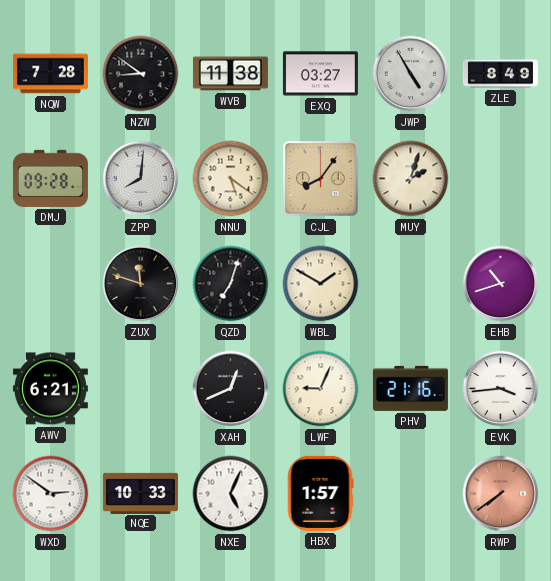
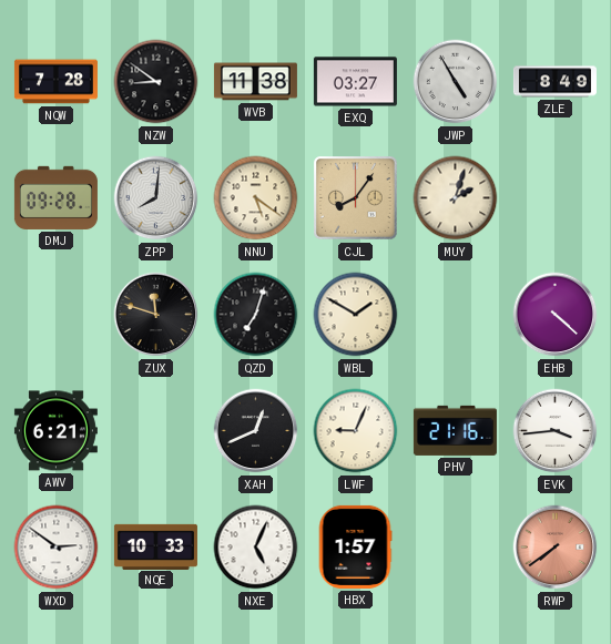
EHB: 10:42 -> 4:22
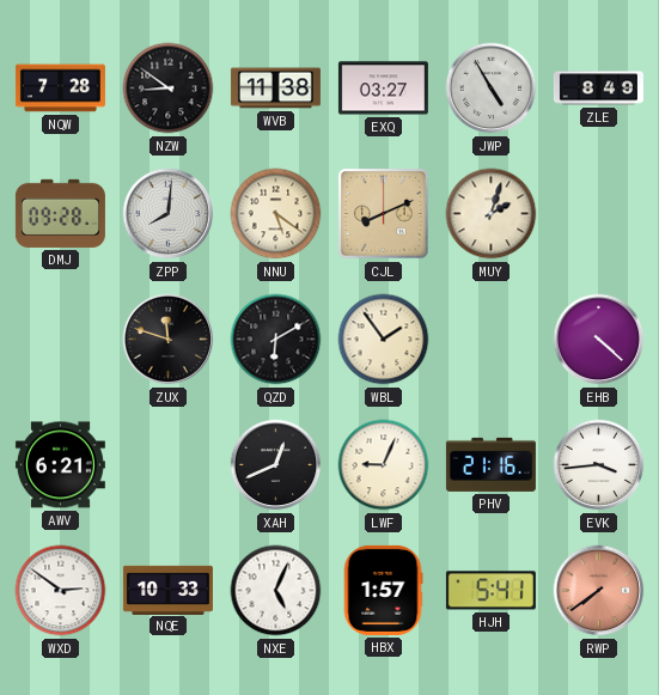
CJL: 8:06 -> 8:11
QZD: 7:03 -> 6:10
WBL: 1:50 -> 1:54
HJH: none -> 5:41
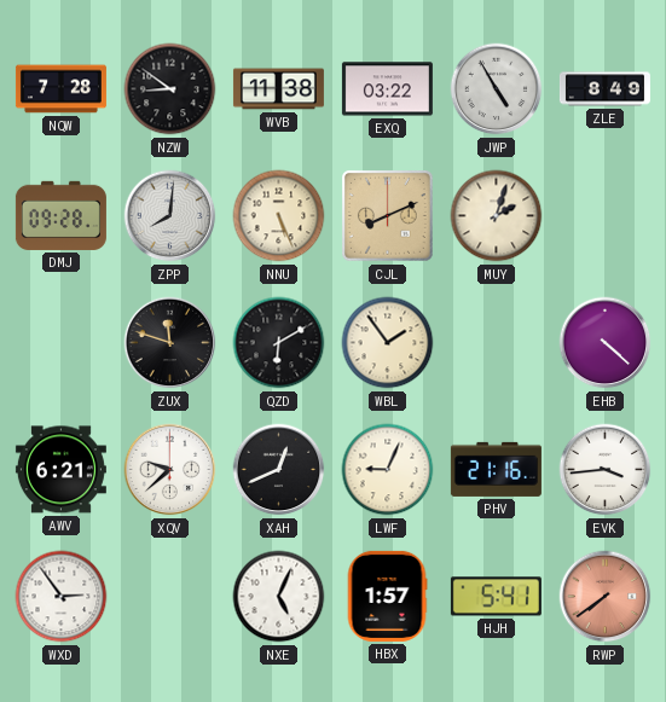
EXQ: 03:27 -> 03:22
NNU: 5:21 -> 5:26
XQV: none -> 9:38
WXD: 2:51 -> 2:54
NQE: 10:33 -> none
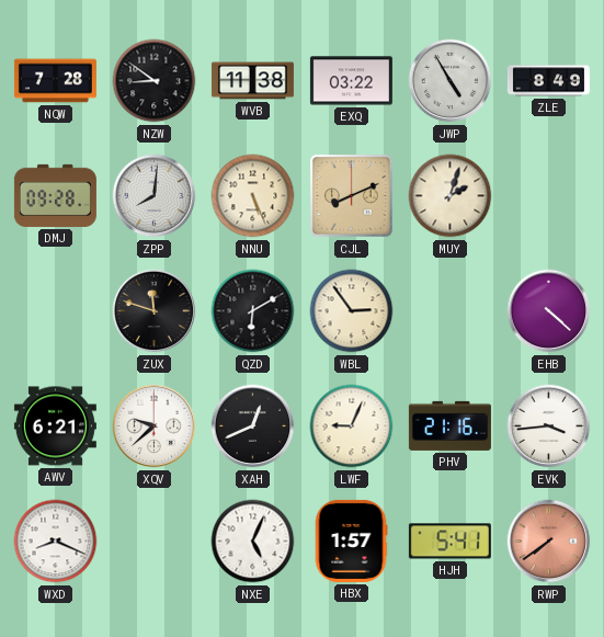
WBL: 1:54 -> 2:54
WXD: 2:54 -> 8:19
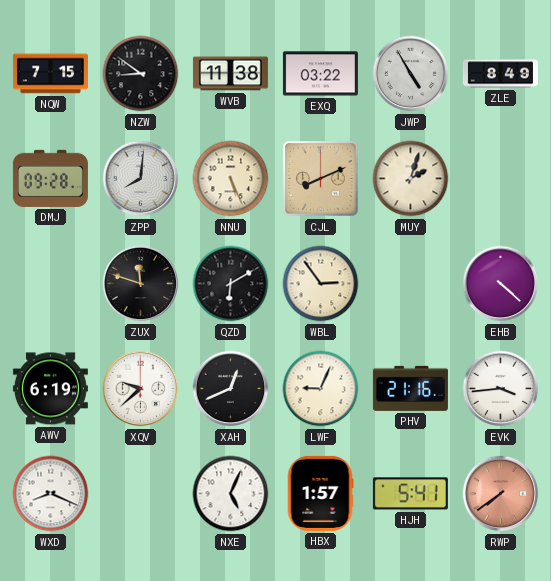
NQW: 7:28 -> 7:15
AWV: 6:21 -> 6:19
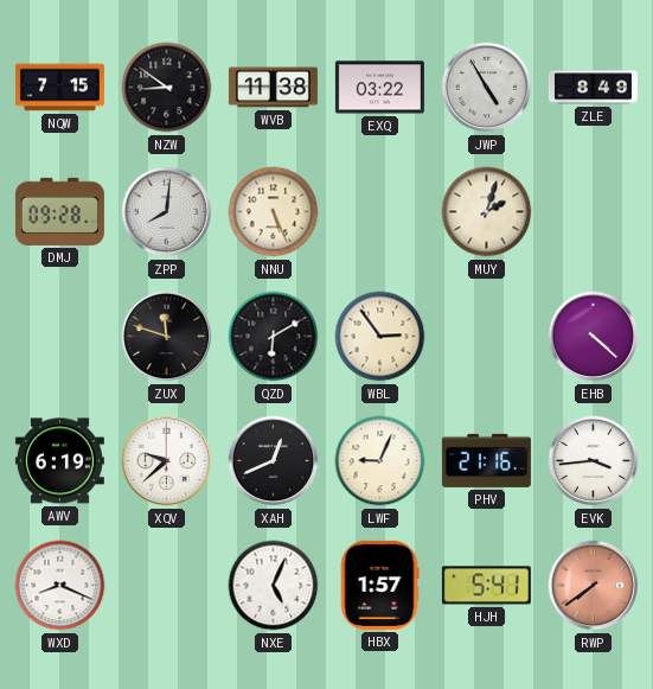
CJL: 8:11 -> none
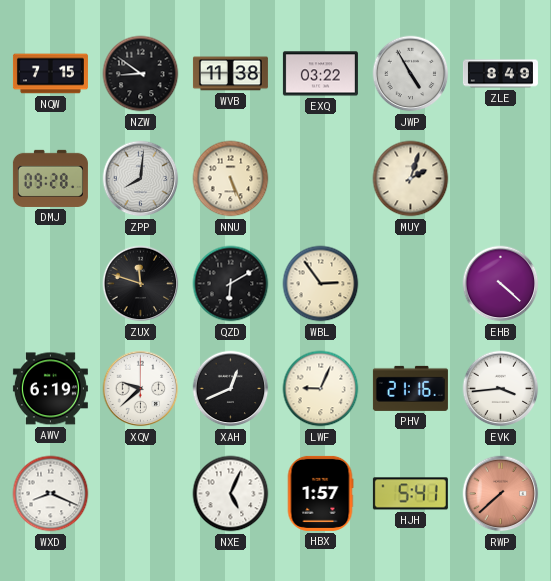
RWP: 7:39 -> 7:38
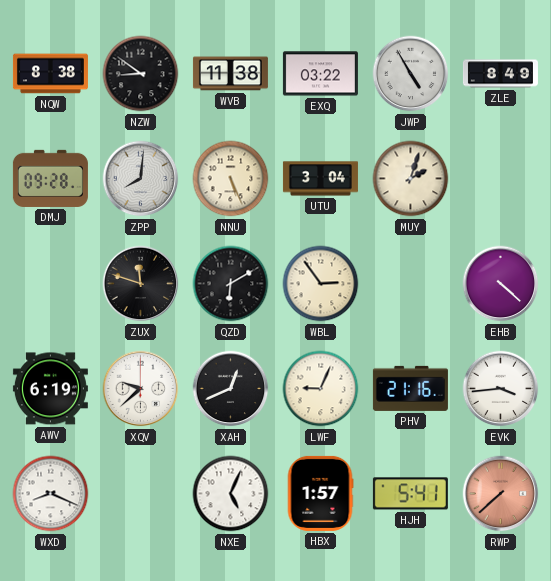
NQW: 7:15 -> 8:38
UTU: none -> 3:04
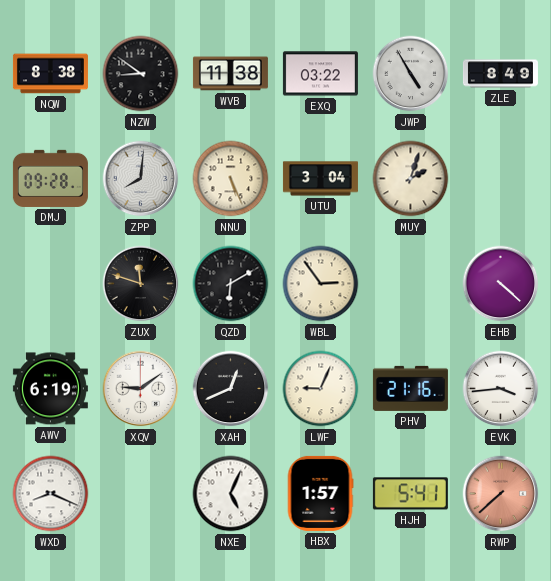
XQV: 9:38 -> 9:09
